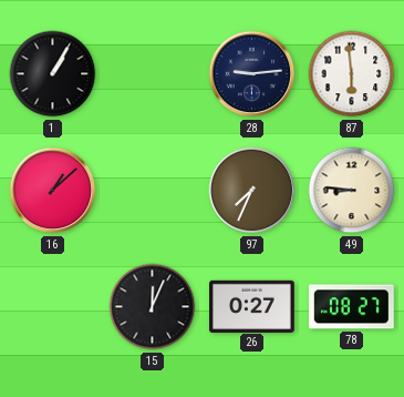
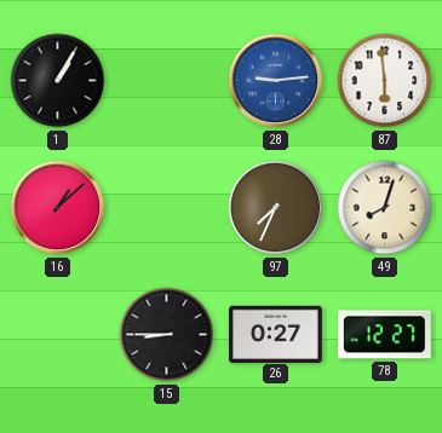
28 dial: navy -> blue
49: 8:46 -> 8:03
15: 12:04 -> 8:45
78: 08:27 -> 12:27
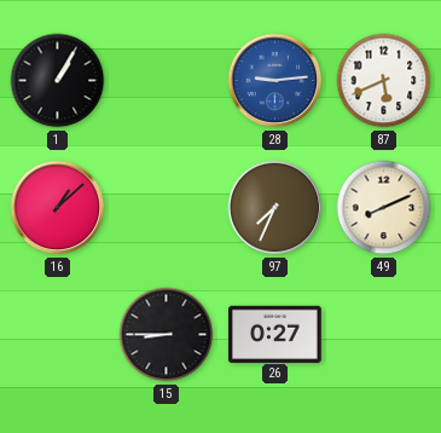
87: 5:59 -> 5:41
49: 8:03 -> 8:11
78: 12:27 -> none
